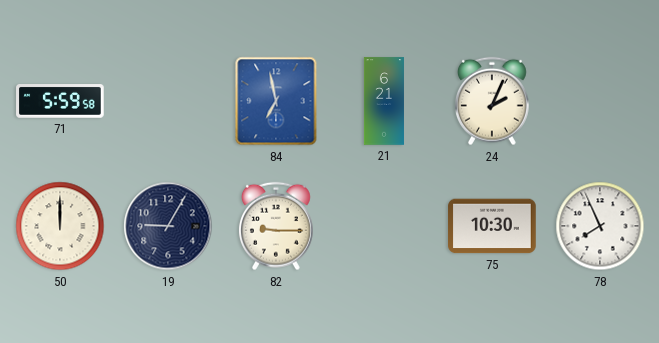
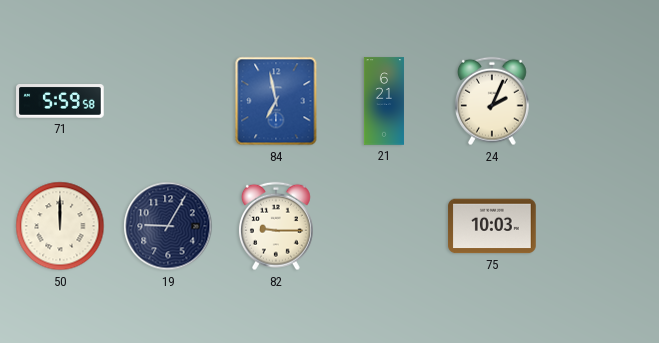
75: 10:30 -> 10:03
78: 7:56 -> none
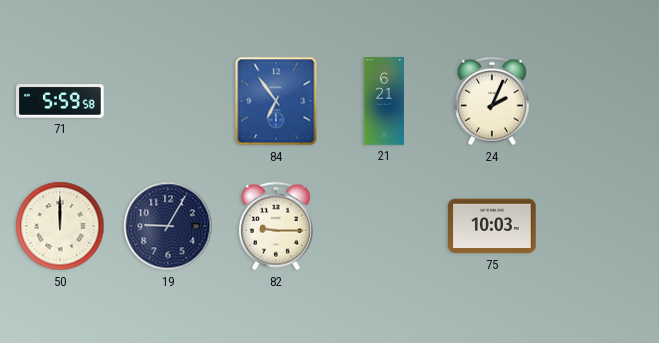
84: 6:58 -> 6:54
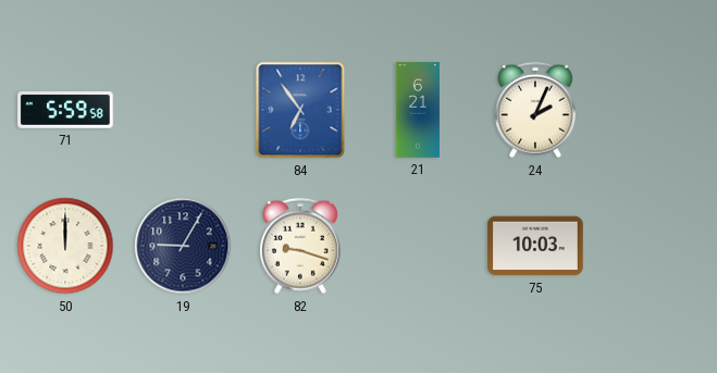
82: 9:15 -> 9:18
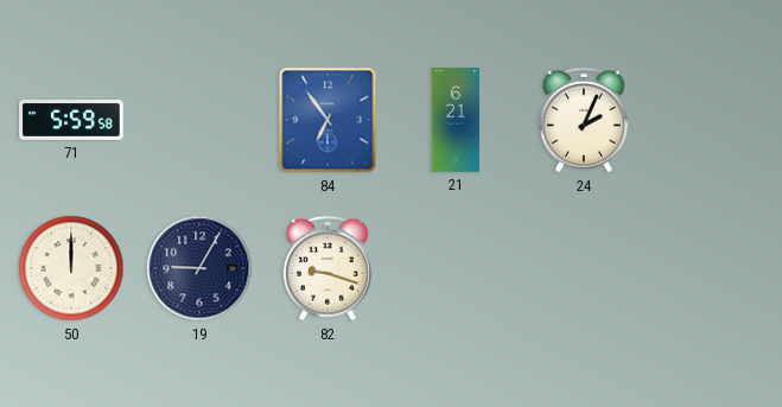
75: 10:03 -> none
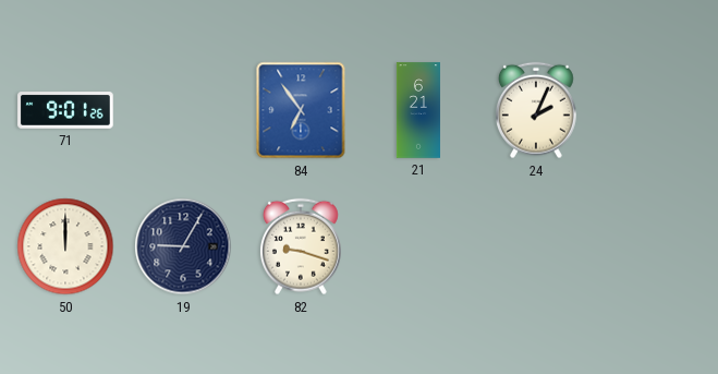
71: 5:59 -> 9:01
